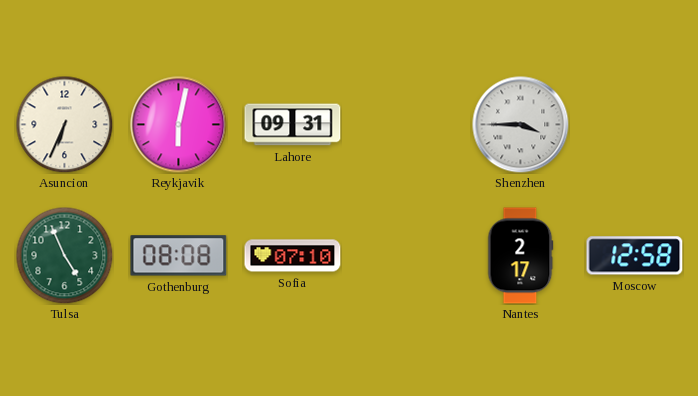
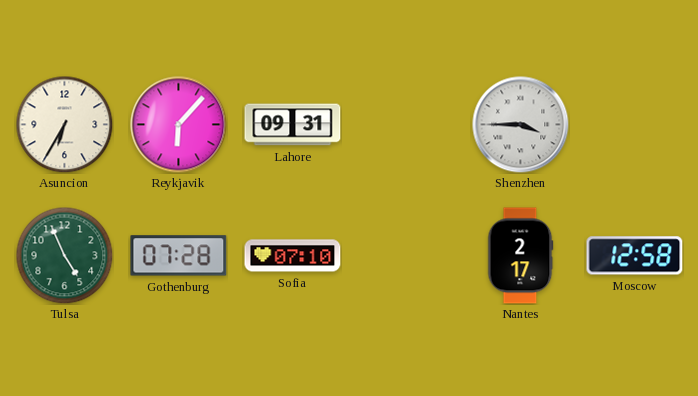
Asuncion: 6:34 -> 6:35
Reykjavik: 6:02 -> 6:07
Gothenburg: 08:08 -> 07:28
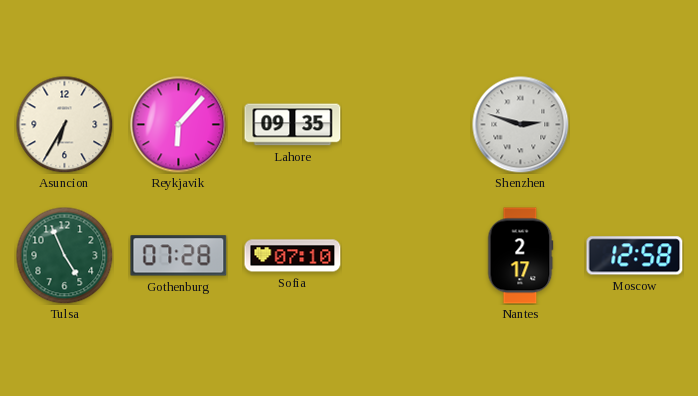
Lahore: 09:31 -> 09:35
Shenzhen: 3:45 -> 2:48
